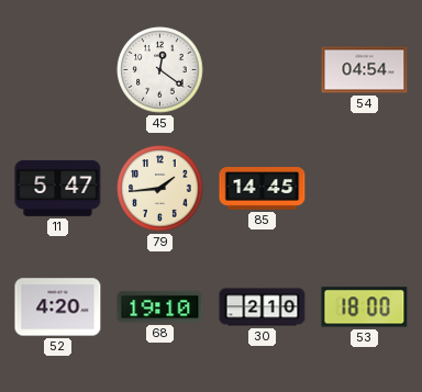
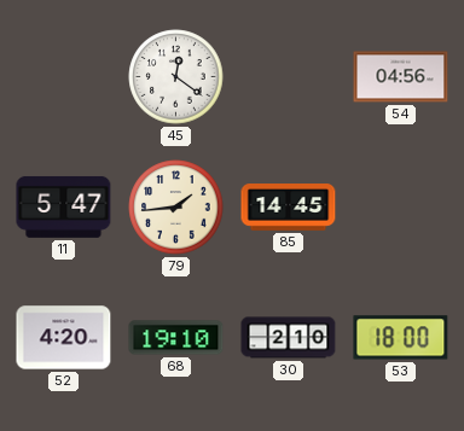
54: 04:54 -> 04:56
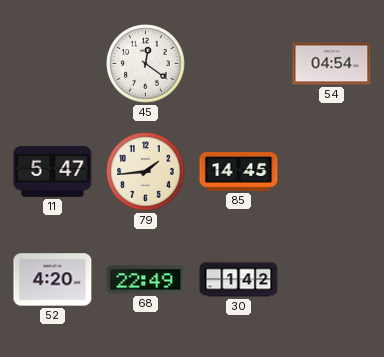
54: 04:56 -> 04:54
68: 19:10 -> 22:49
30: 2:10 -> 1:42
53: 18:00 -> none
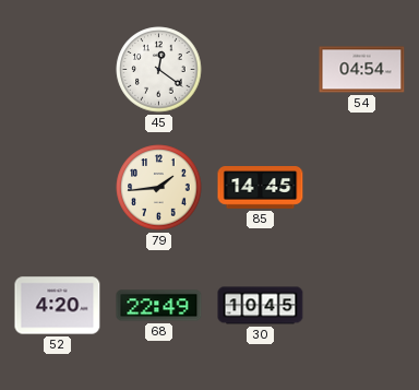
11: 5:47 -> none
30: 1:42 -> 10:45
